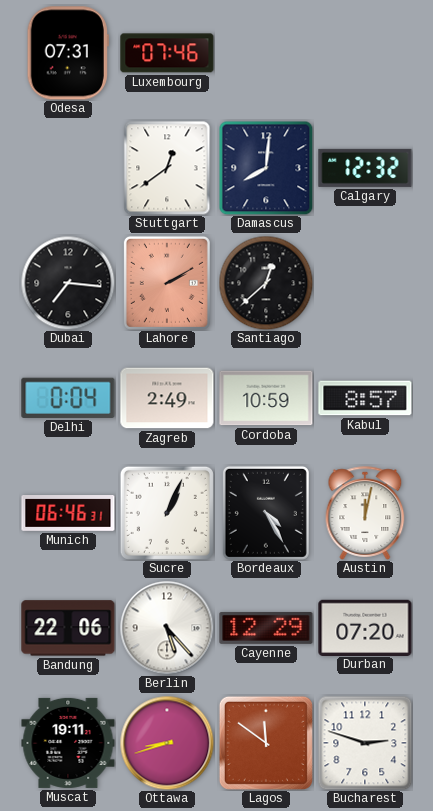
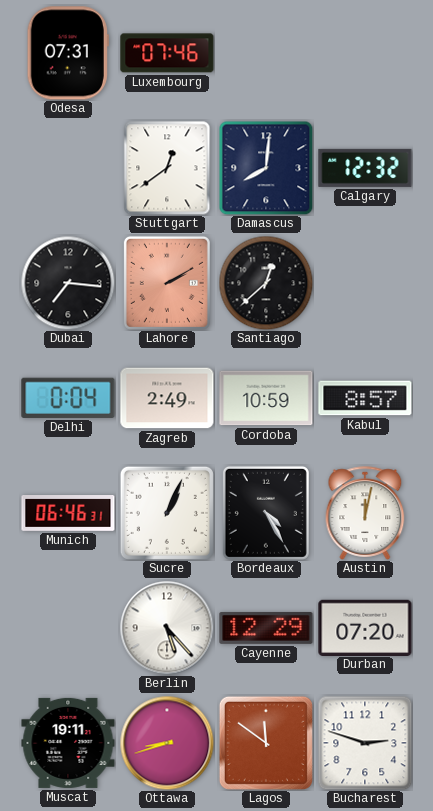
Bandung: 22:06 -> none
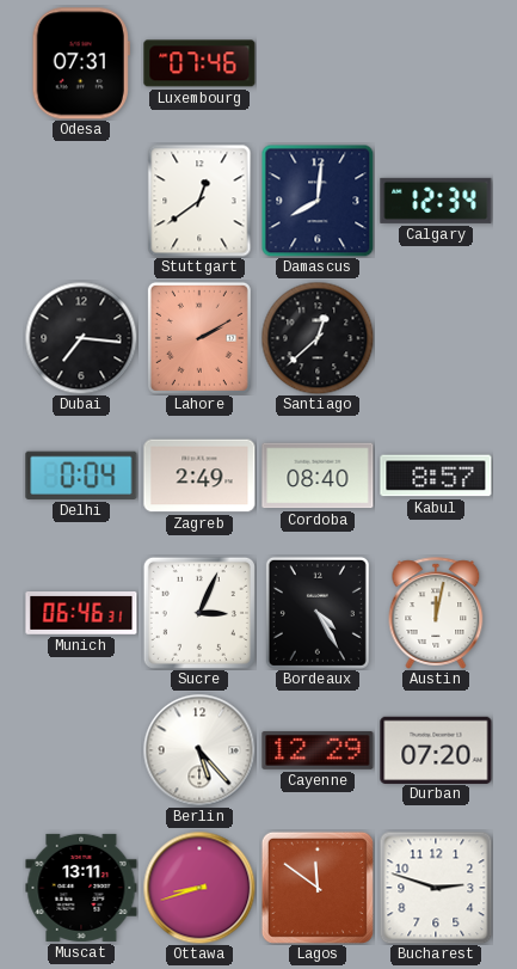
Calgary: 12:32 -> 12:34
Cordoba: 10:59 -> 08:40
Sucre: 1:04 -> 3:04
Muscat: 19:11 -> 13:11
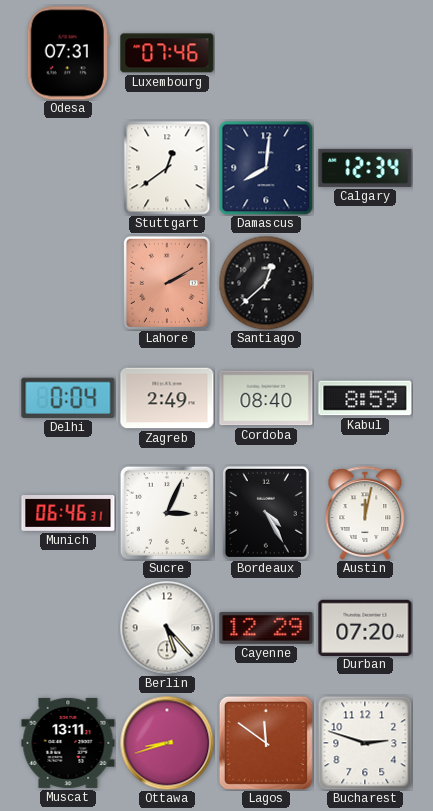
Dubai: 7:16 -> none
Kabul: 8:57 -> 8:59
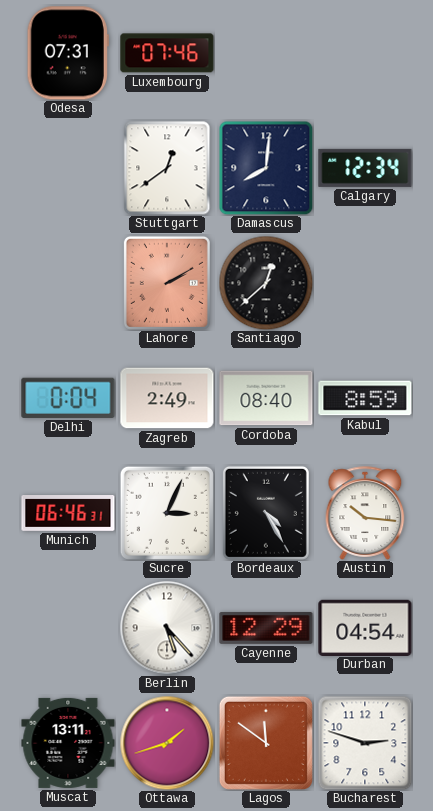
Austin: 12:02 -> 10:16
Durban: 07:20 -> 04:54
Ottawa: 8:42 -> 1:42
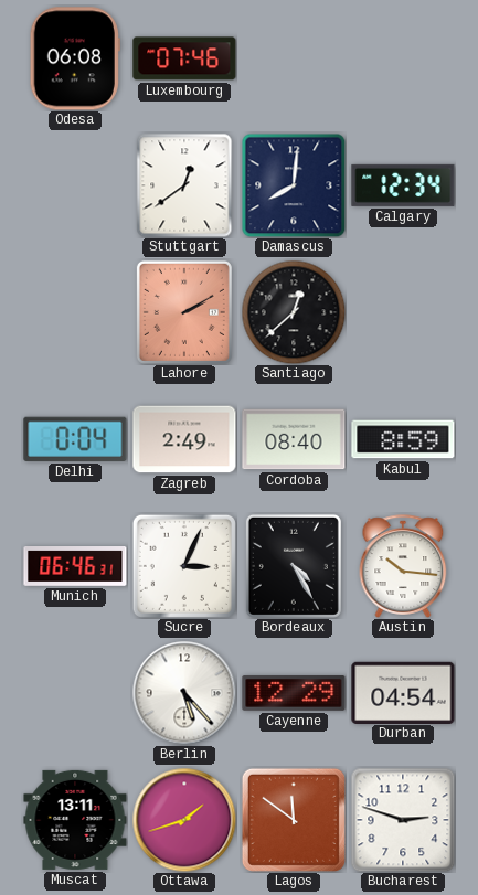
Odesa: 07:31 -> 06:08
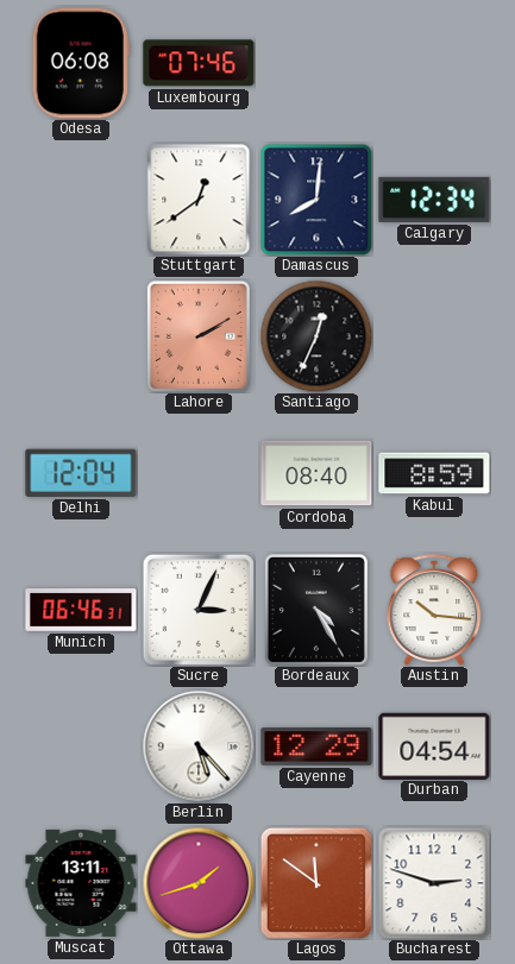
Santiago: 12:38 -> 12:34
Delhi: 0:04 -> 12:04
Zagreb: 2:49 -> none
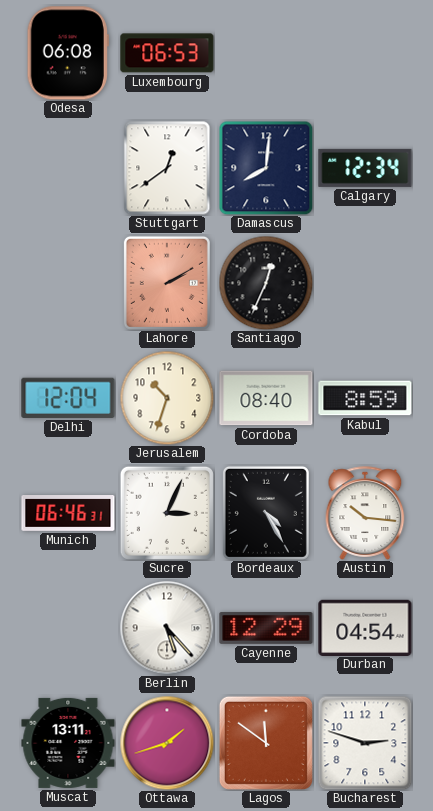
Luxembourg: 07:46 -> 06:53
Jerusalem: none -> 10:33
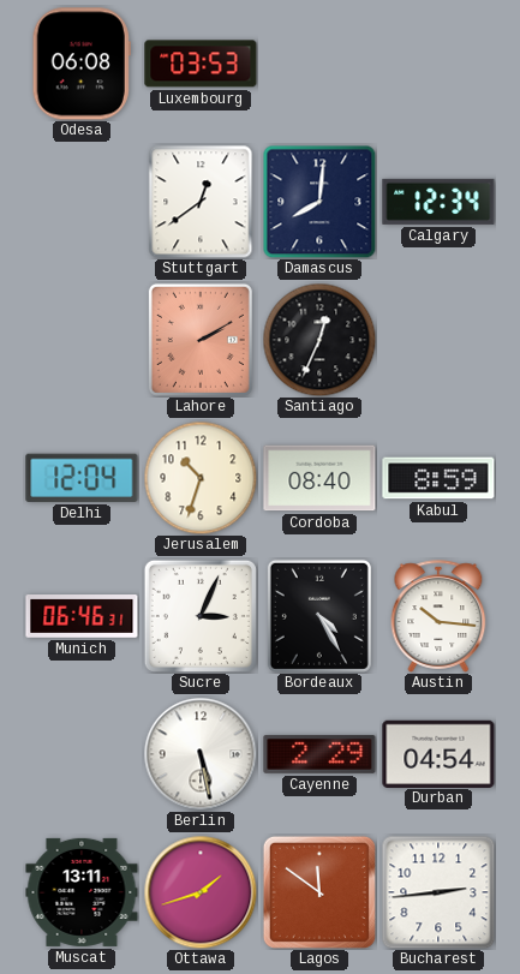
Luxembourg: 06:53 -> 03:53
Berlin: 5:23 -> 5:28
Cayenne: 12:29 -> 2:29
Bucharest: 2:48 -> 2:44
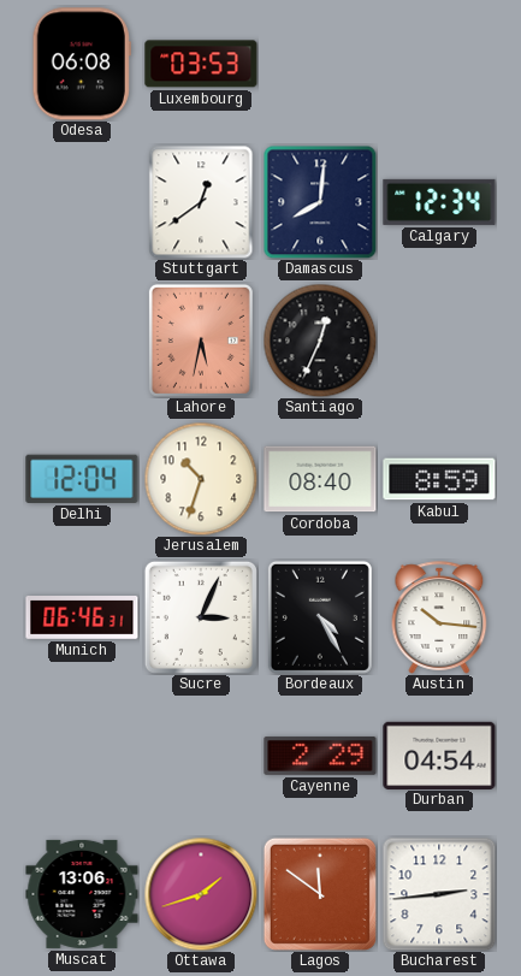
Lahore: 2:10 -> 5:32
Berlin: 5:28 -> none
Muscat: 13:11 -> 13:06
